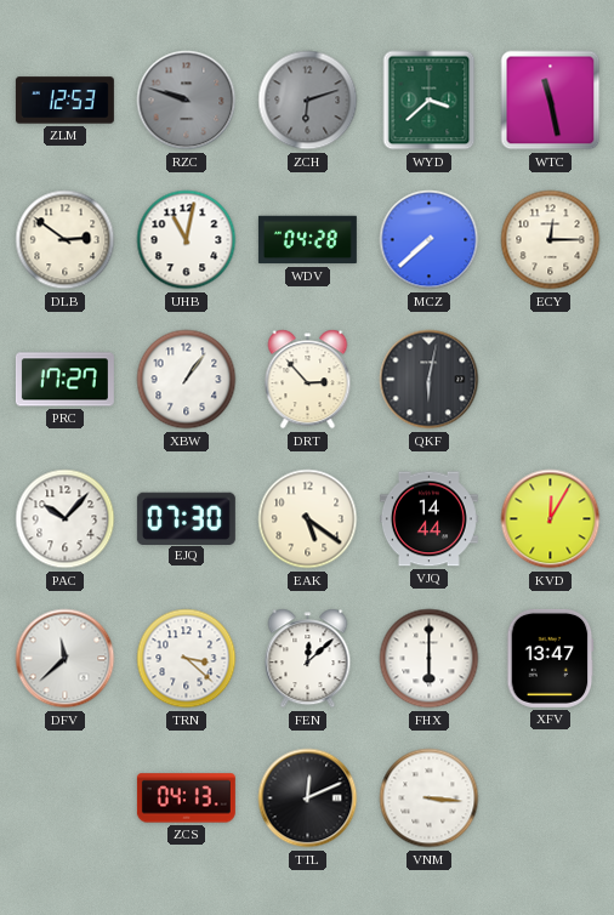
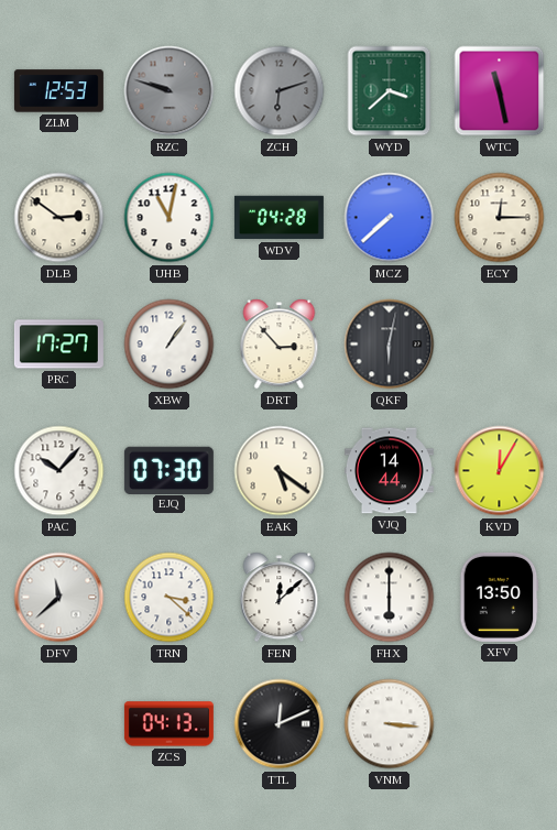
XFV: 13:47 -> 13:50
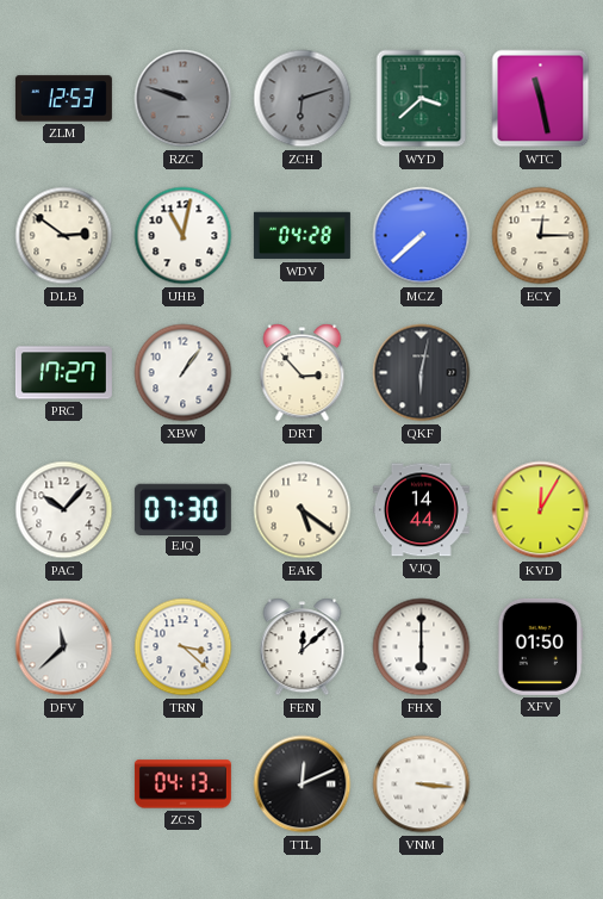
XFV: 13:50 -> 01:50
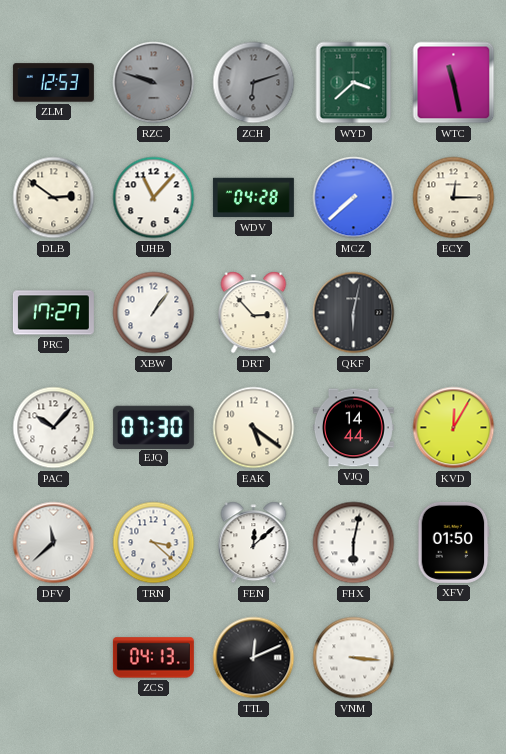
UHB: 11:02 -> 11:07
FHX: 6:00 -> 6:02
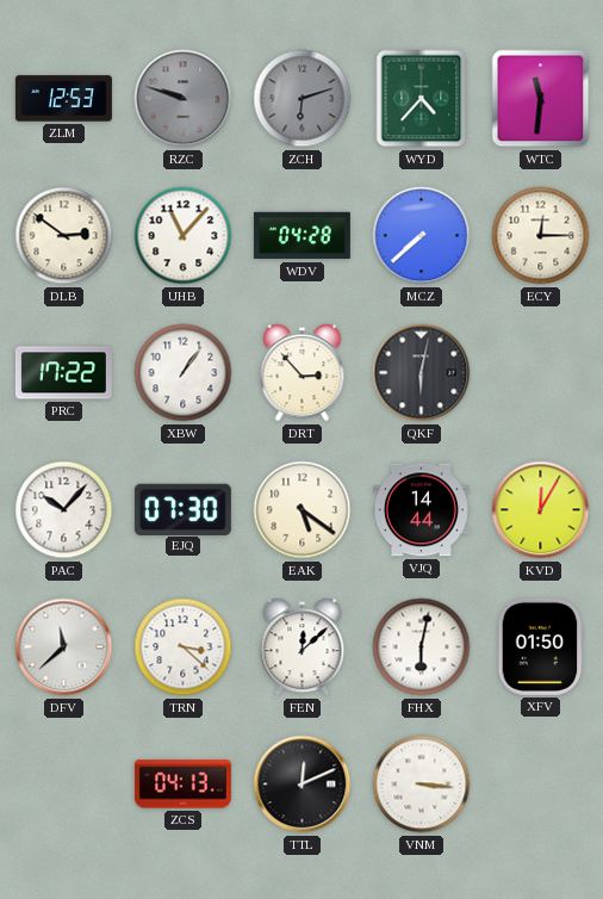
WYD: 3:38 -> 4:37
WTC: 11:28 -> 11:31
PRC: 17:27 -> 17:22
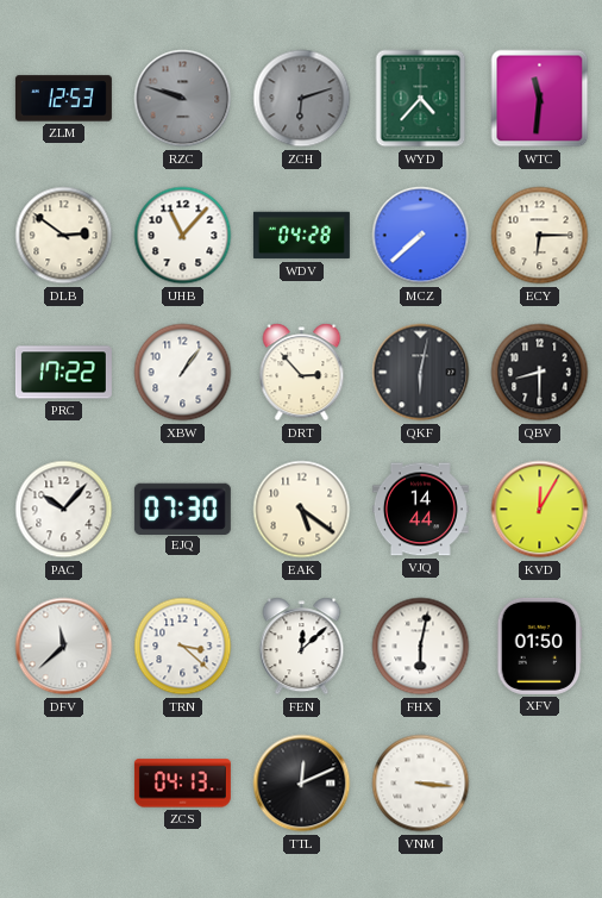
ECY: 12:15 -> 6:15
QBV: none -> 8:30
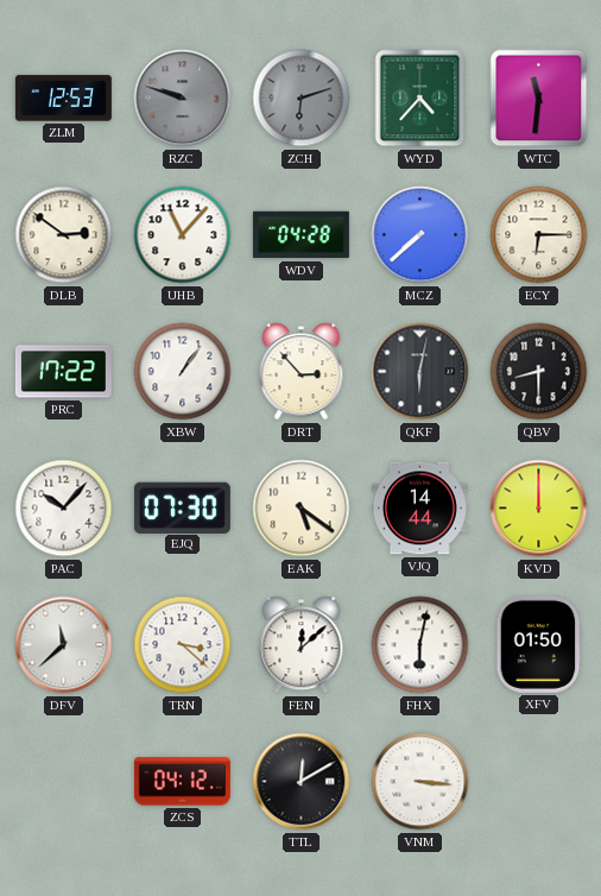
KVD: 12:05 -> 12:00
ZCS: 04:13 -> 04:12
TTL: 12:11 -> 12:10
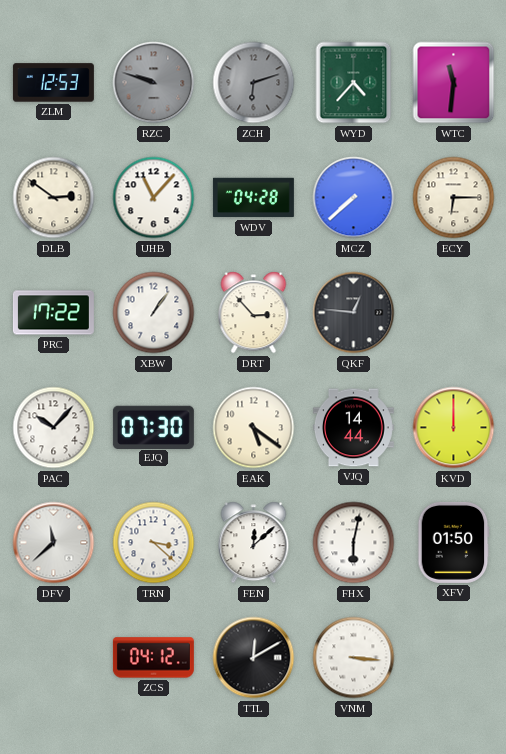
QKF: 6:02 -> 12:46
QBV: 8:30 -> none
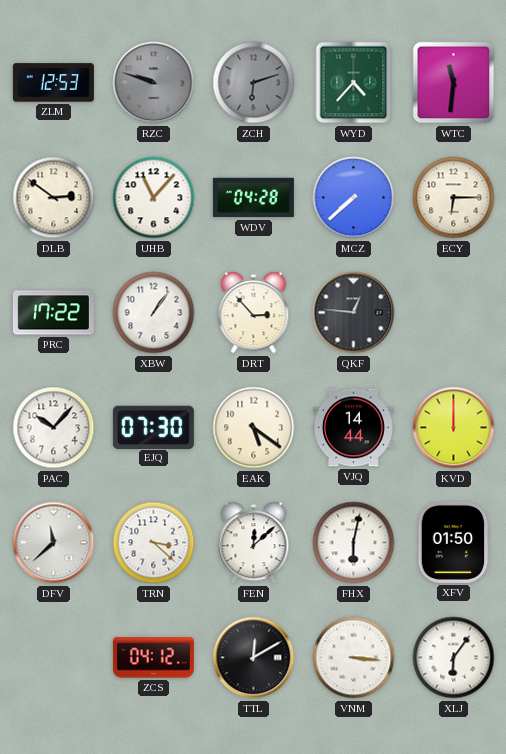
XLJ: none -> 6:06
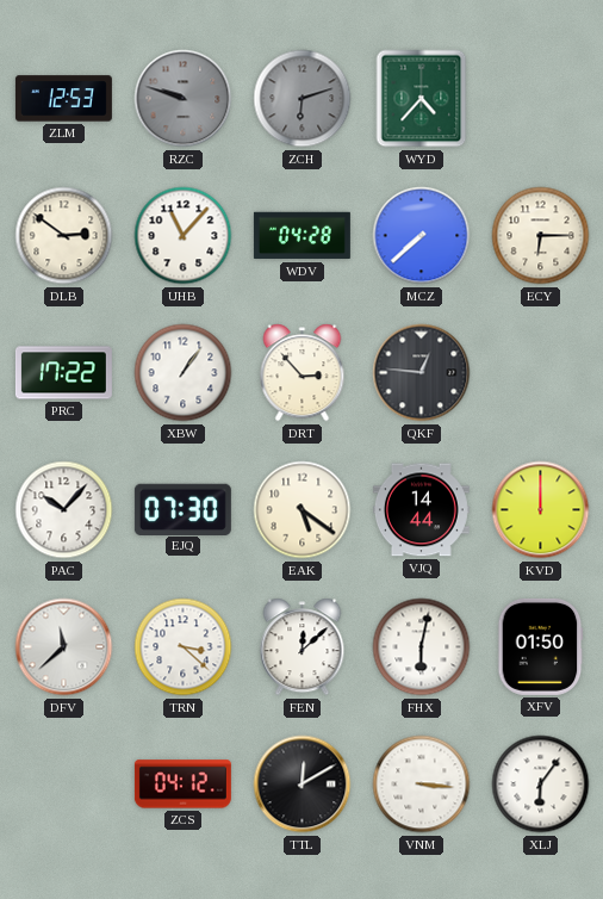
WTC: 11:31 -> none
